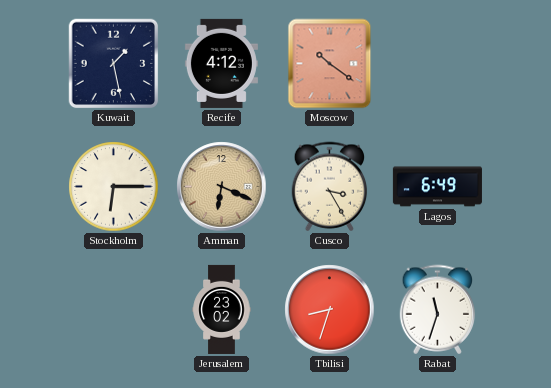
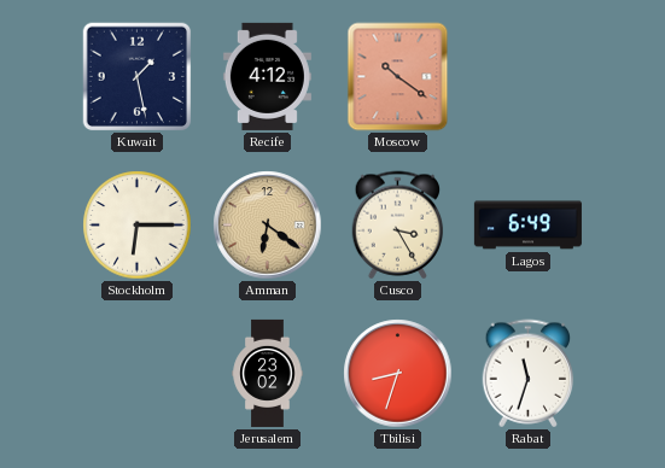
Amman: 6:19 -> 6:21
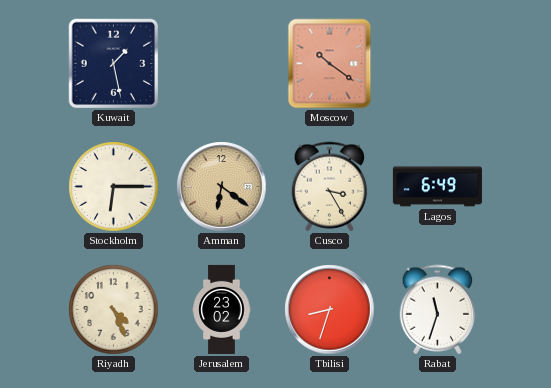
Recife: 4:12 -> none
Riyadh: none -> 4:26
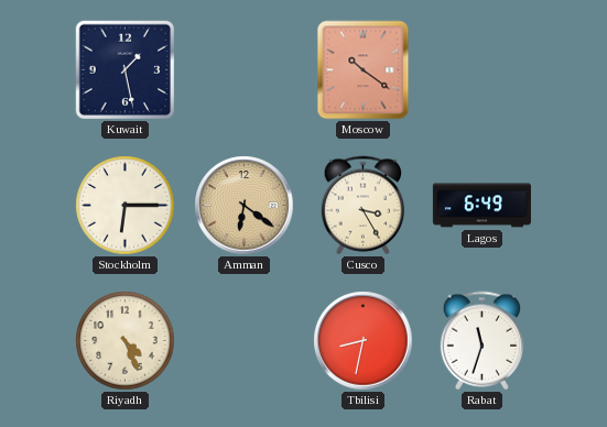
Jerusalem: 23:02 -> none
Tbilisi: 8:33 -> 8:32
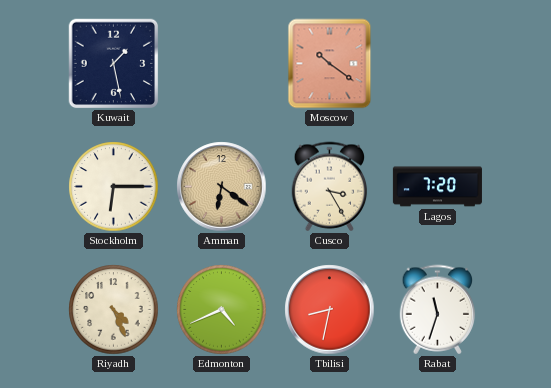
Lagos: 6:49 -> 7:20
Edmonton: none -> 4:41
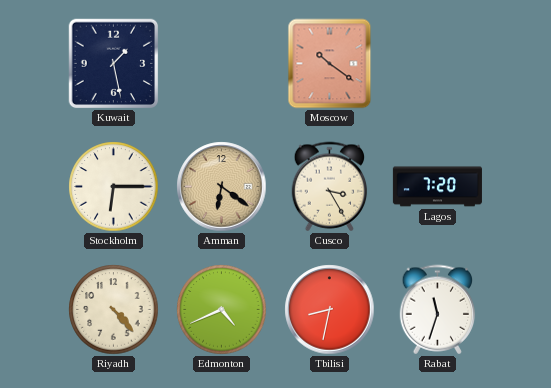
Riyadh: 4:26 -> 4:23
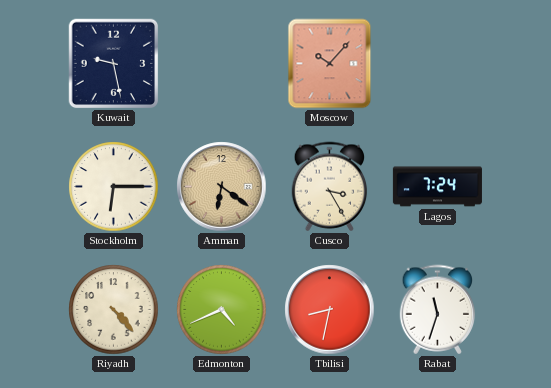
Kuwait: 1:28 -> 9:28
Moscow: 10:21 -> 10:07
Lagos: 7:20 -> 7:24
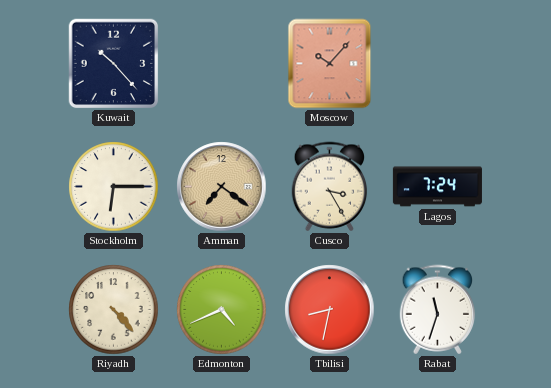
Kuwait: 9:28 -> 10:23
Amman: 6:21 -> 7:21
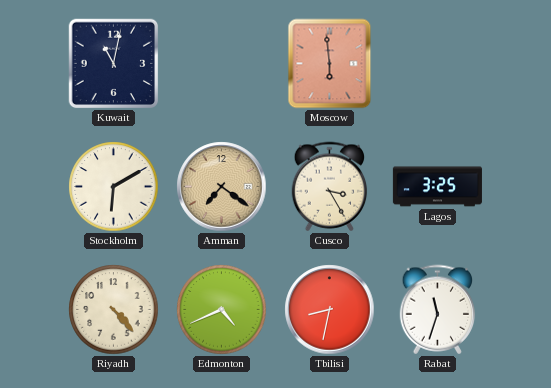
Kuwait: 10:23 -> 11:02
Moscow: 10:07 -> 5:59
Stockholm: 6:15 -> 6:10
Lagos: 7:24 -> 3:25
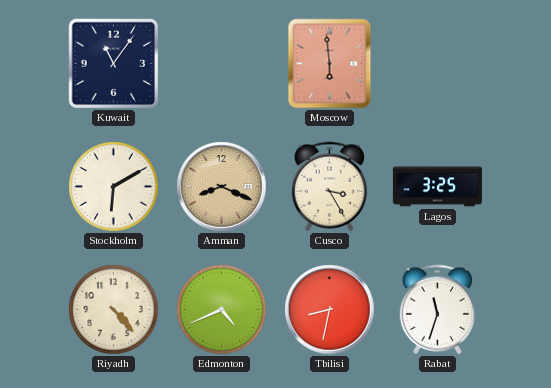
Kuwait: 11:02 -> 11:06
Amman: 7:21 -> 8:19
